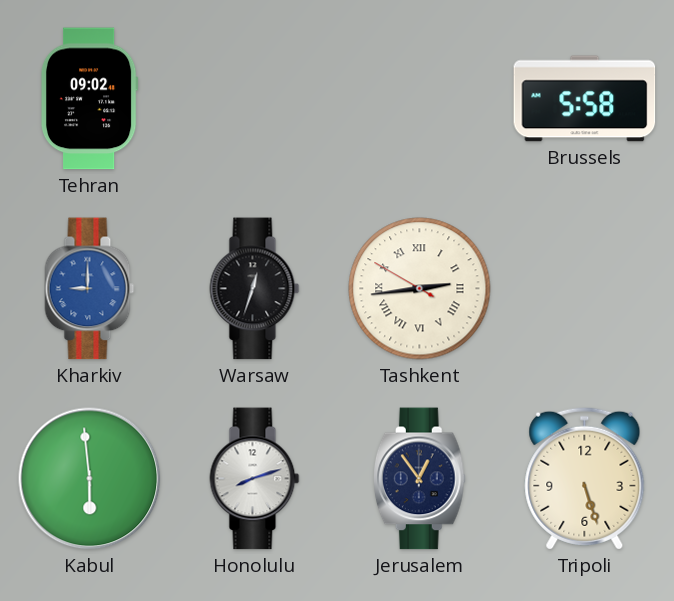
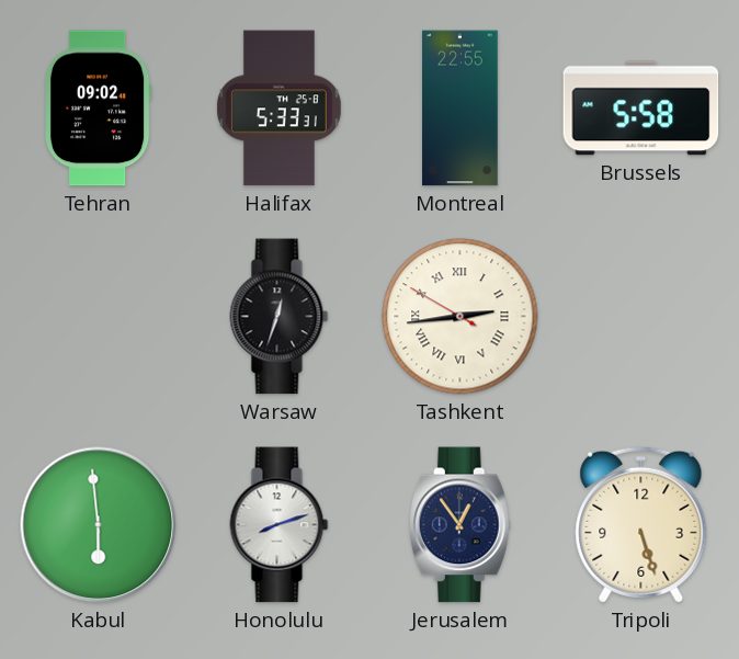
Halifax: none -> 5:33
Montreal: none -> 22:55
Kharkiv: 9:00 -> none
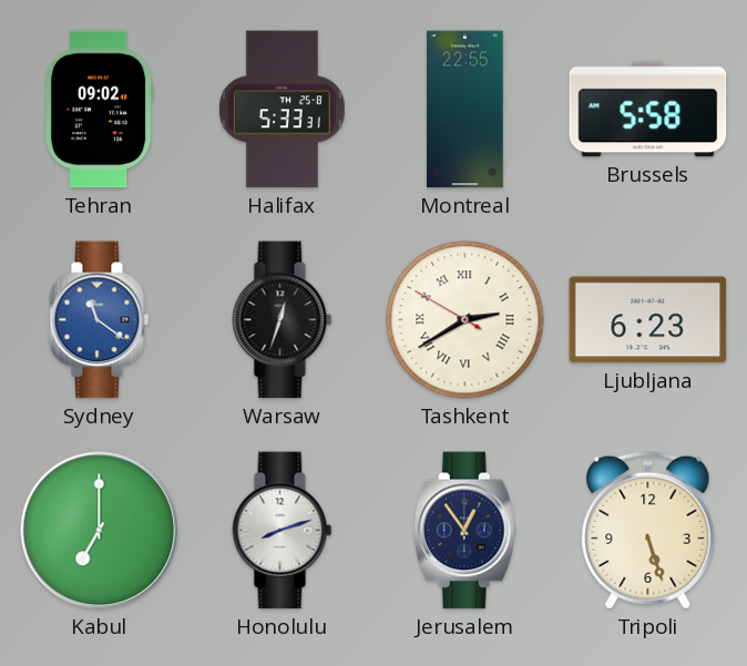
Sydney: none -> 11:21
Tashkent: 2:43 -> 2:39
Ljubljana: none -> 6:23
Kabul: 5:59 -> 7:00
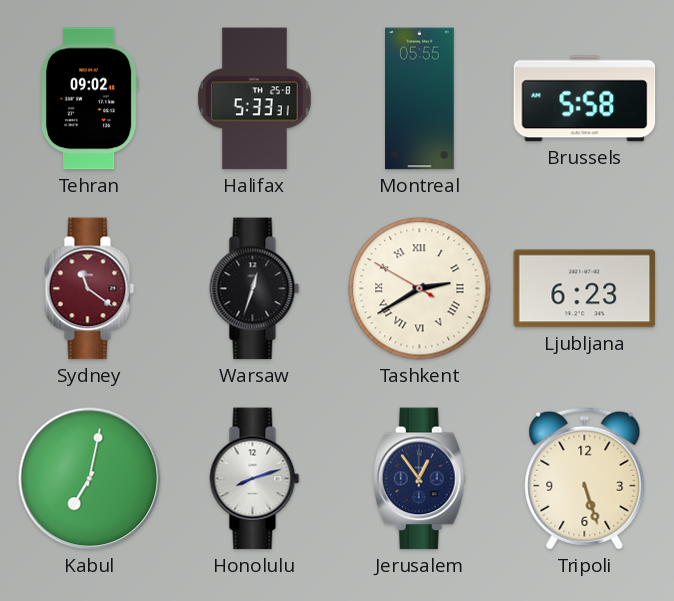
Montreal: 22:55 -> 05:55
Sydney dial: blue -> burgundy
Kabul: 7:00 -> 7:02
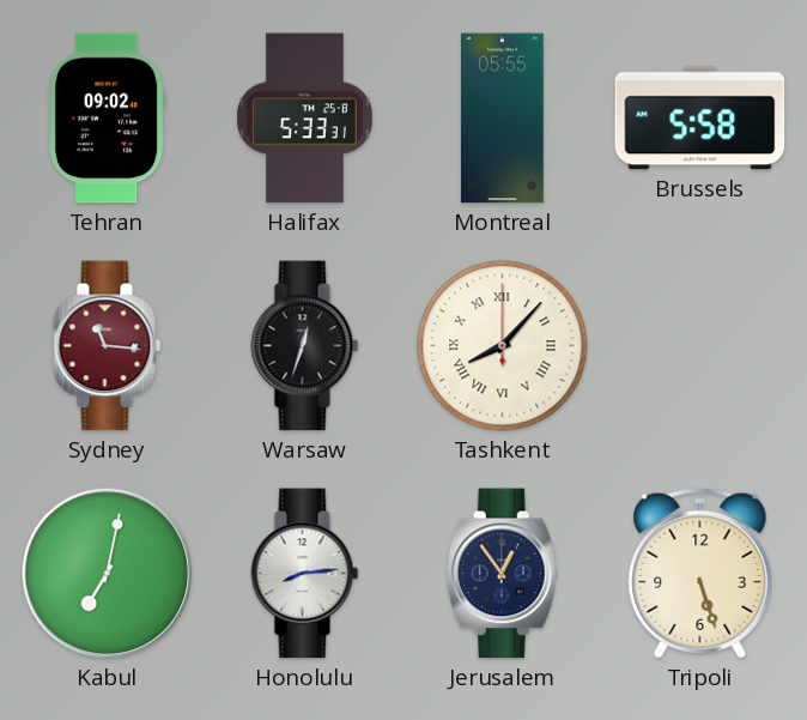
Sydney: 11:21 -> 11:16
Tashkent: 2:39 -> 8:07
Ljubljana: 6:23 -> none
Honolulu: 8:12 -> 8:14
